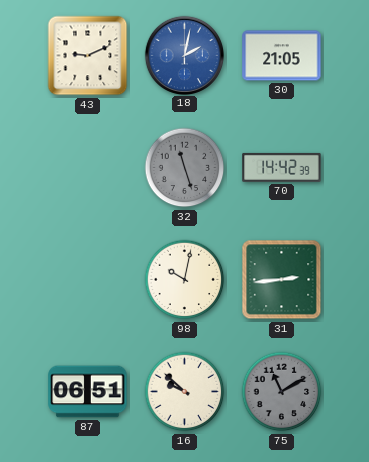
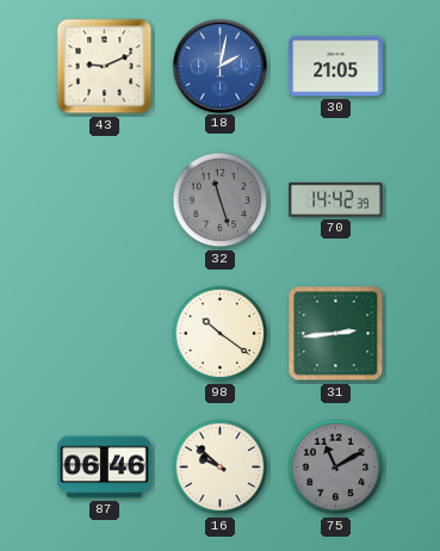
98: 10:02 -> 10:21
87: 06:51 -> 06:46
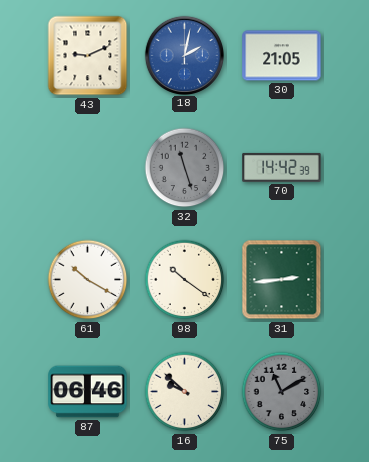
61: none -> 10:20
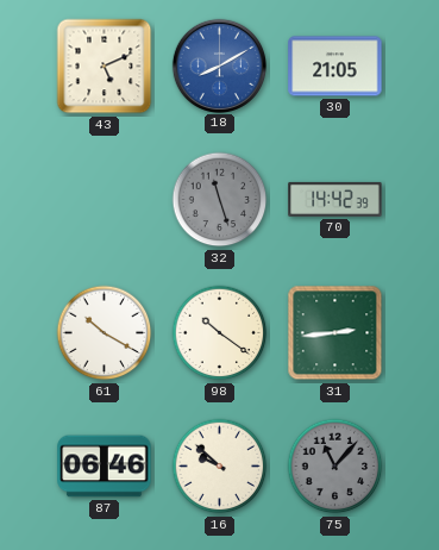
43: 9:11 -> 5:11
18: 2:02 -> 8:10
75: 11:10 -> 11:07
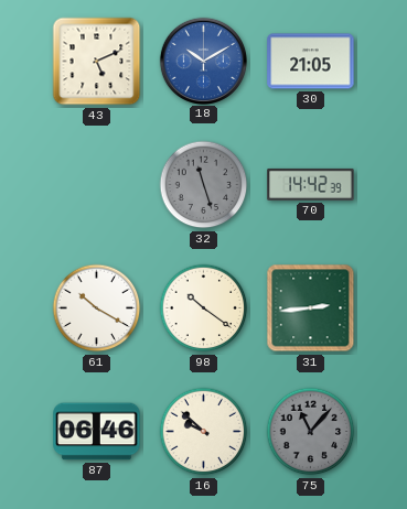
18: 8:10 -> 10:10
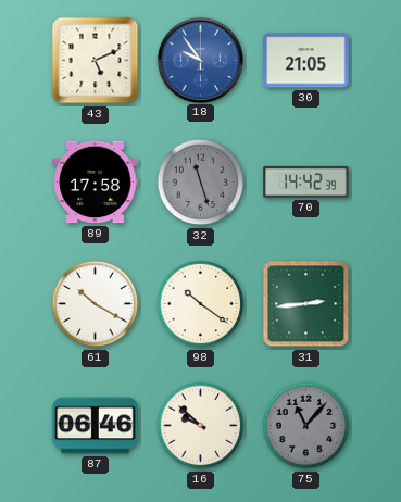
18: 10:10 -> 9:54
89: none -> 17:58
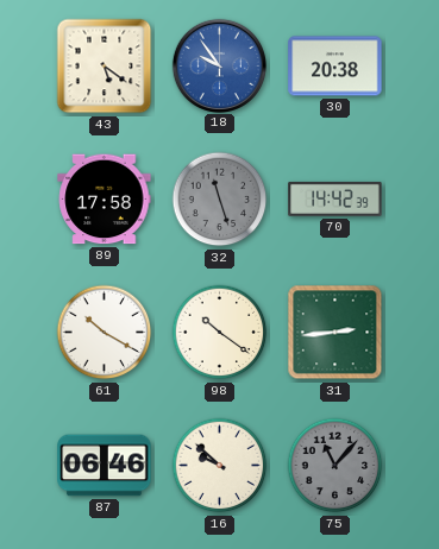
43: 5:11 -> 5:21
30: 21:05 -> 20:38
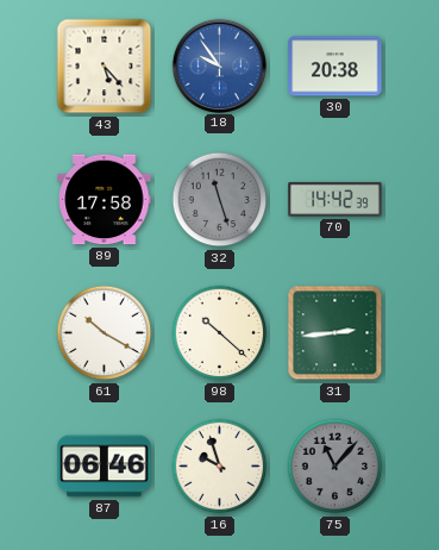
43: 5:21 -> 5:23
98: 10:21 -> 10:22
16: 9:52 -> 9:57
